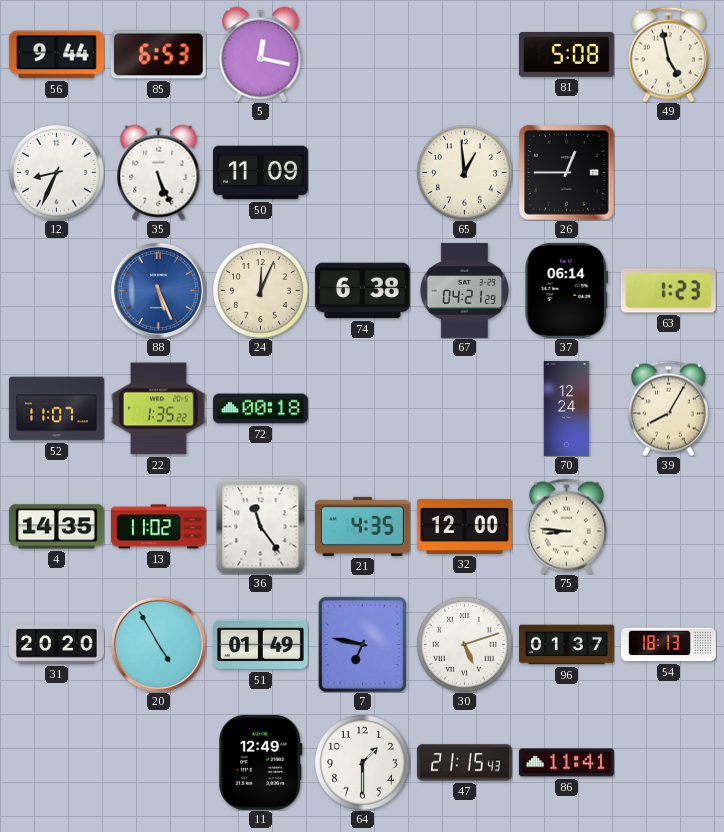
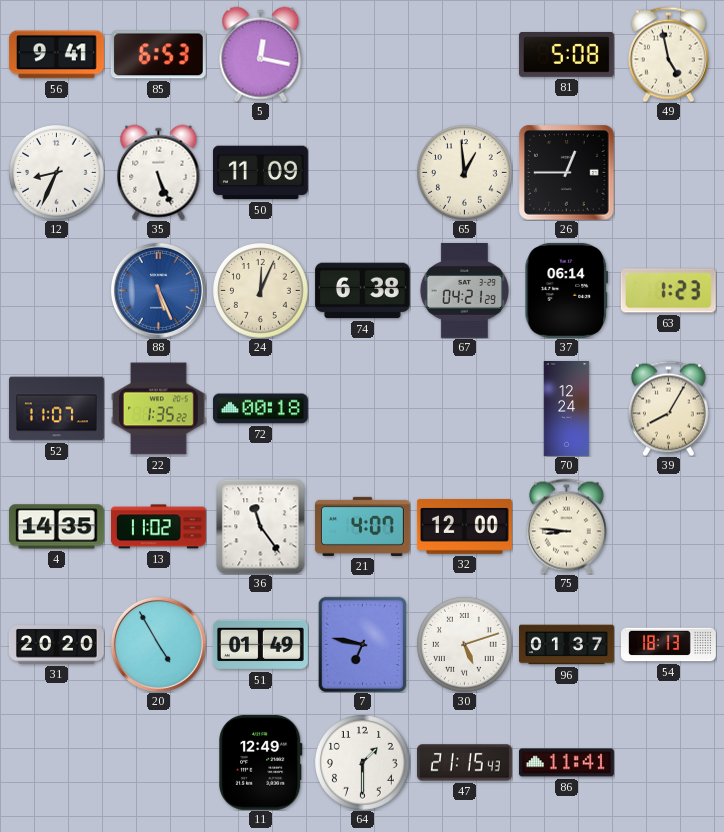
56: 9:44 -> 9:41
21: 4:35 -> 4:07
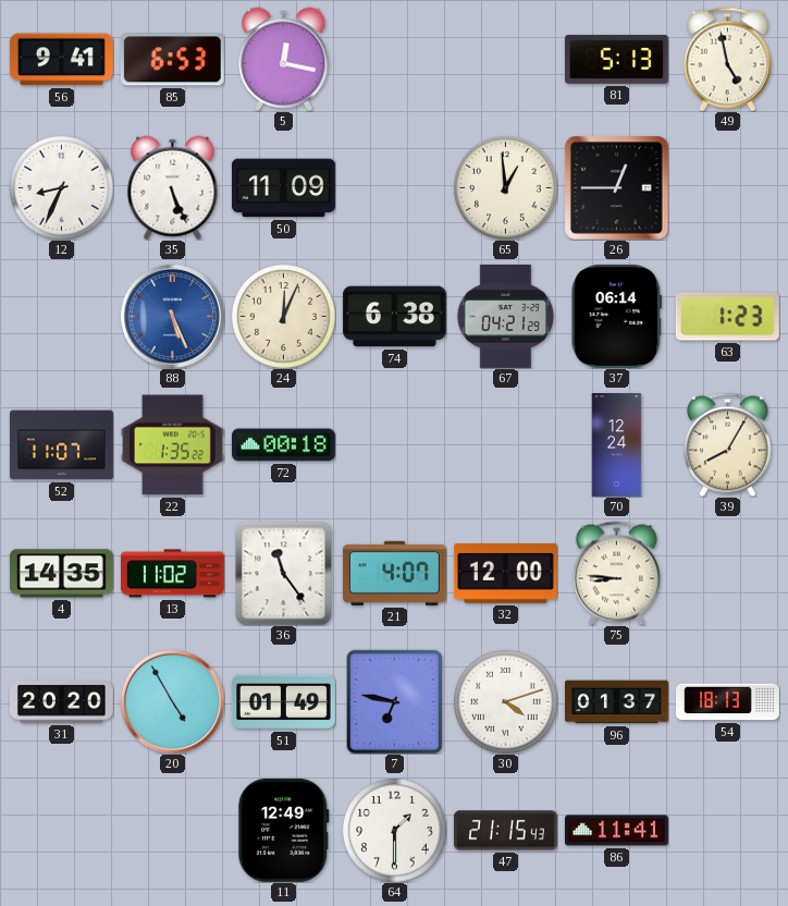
81: 5:08 -> 5:13
30: 5:12 -> 4:12
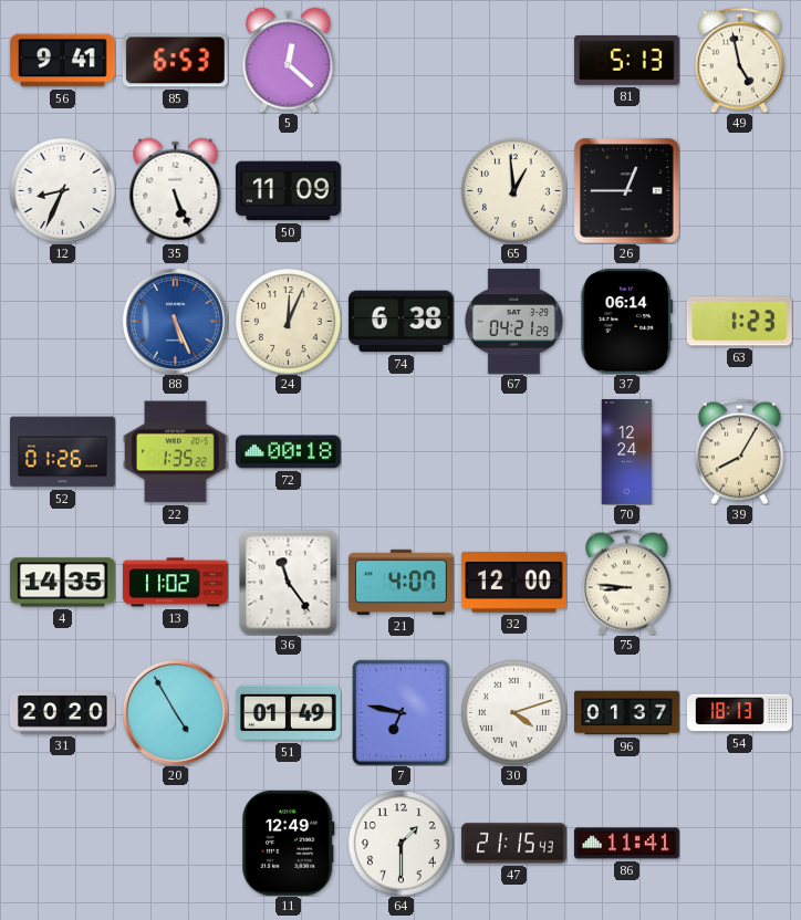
5: 12:17 -> 12:22
52: 11:07 -> 01:26
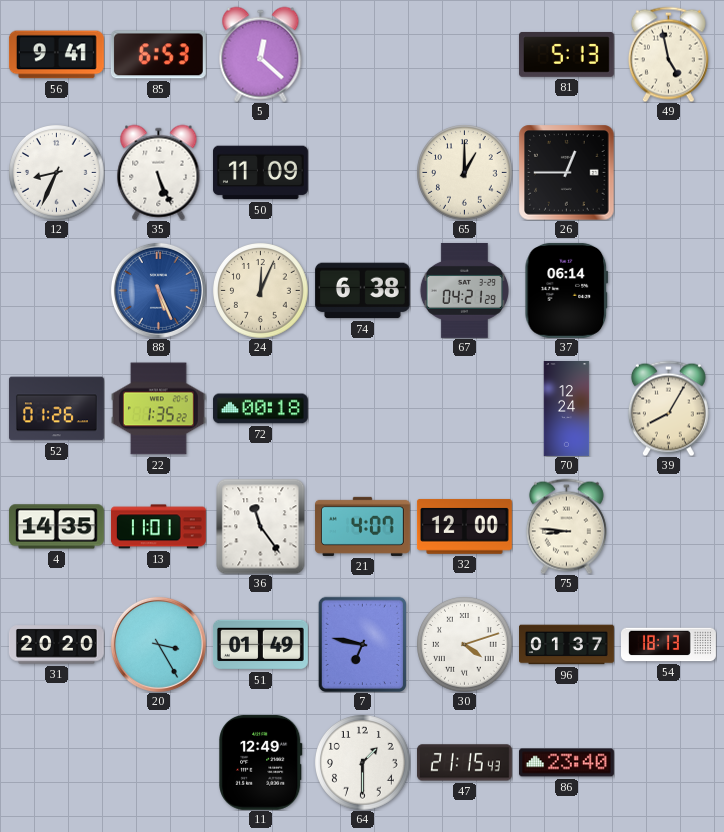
65: 12:59 -> 1:00
63: 1:23 -> none
13: 11:02 -> 11:01
20: 4:55 -> 3:25
86: 11:41 -> 23:40
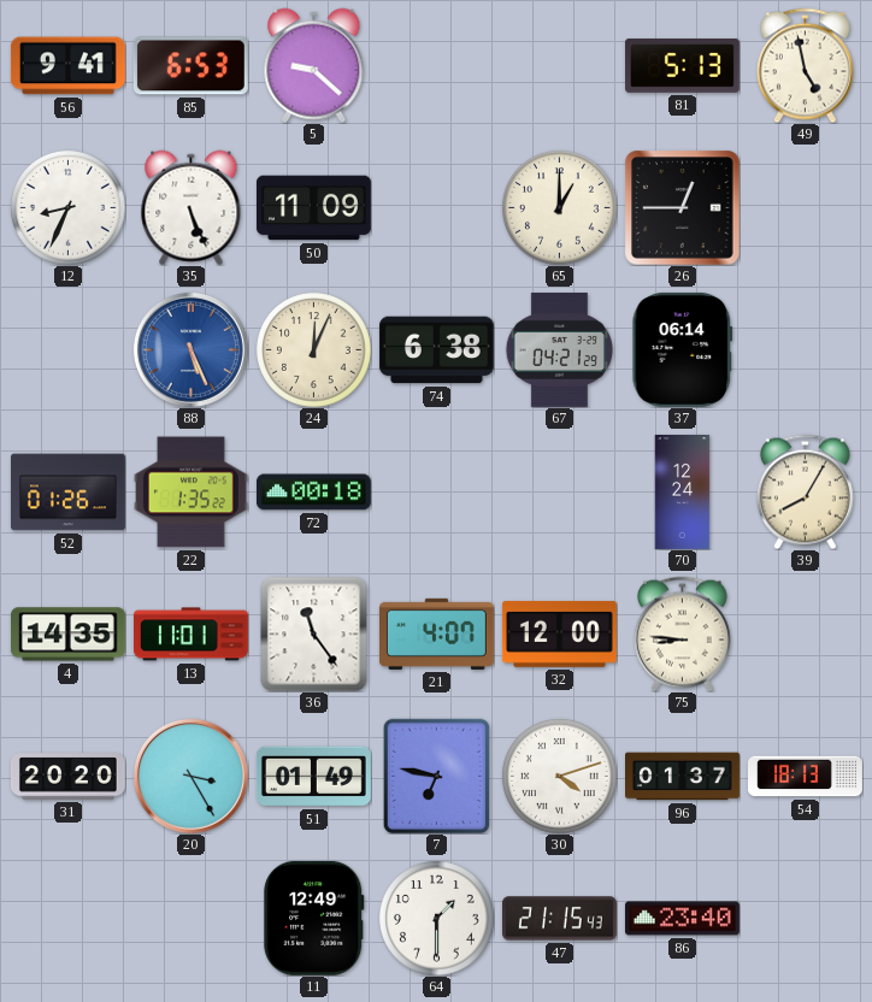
5: 12:22 -> 9:22
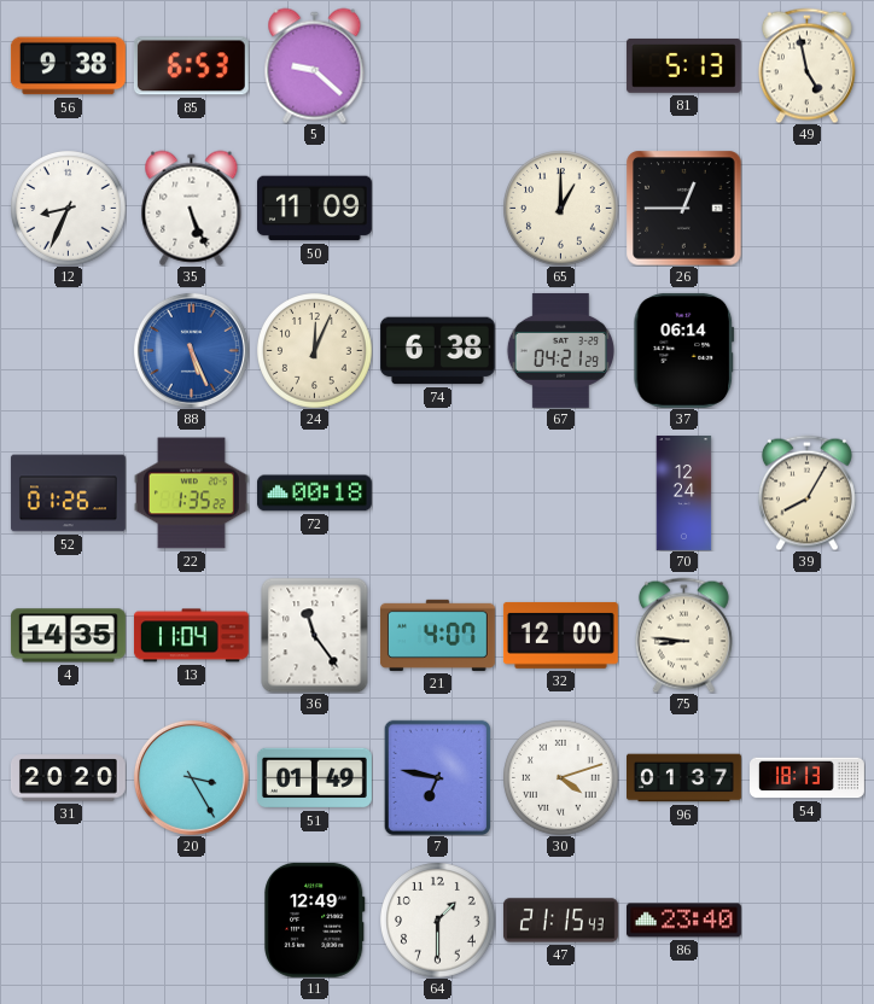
56: 9:41 -> 9:38
13: 11:01 -> 11:04
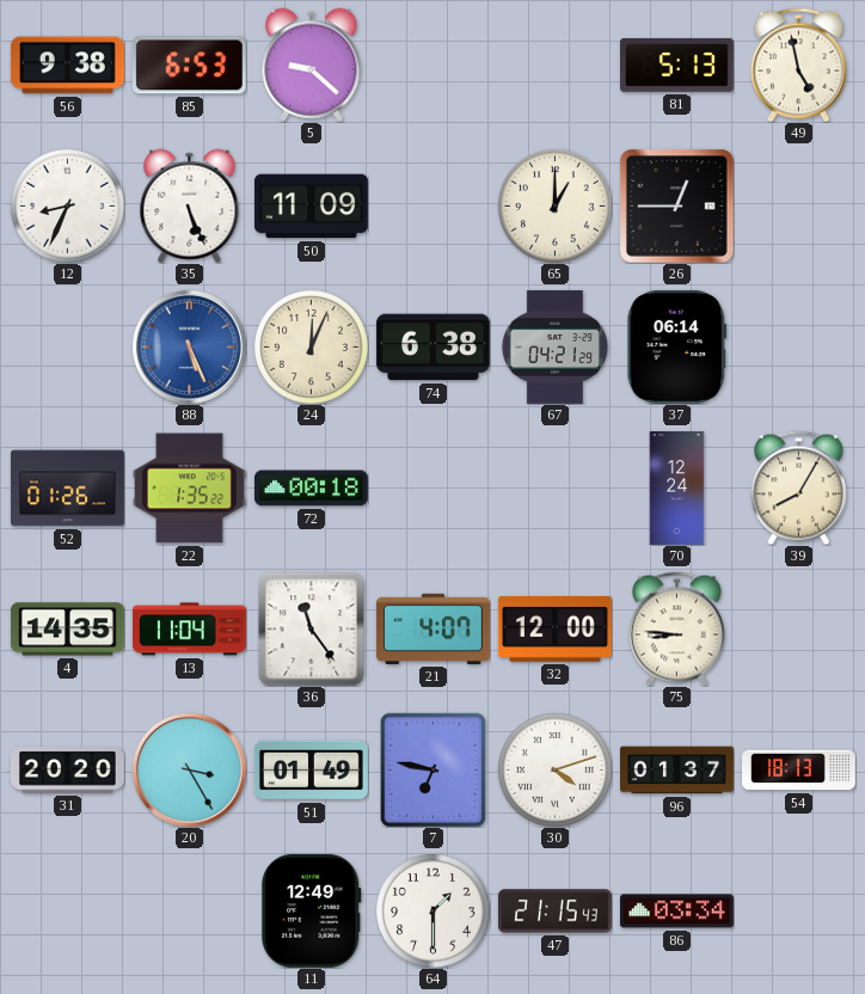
86: 23:40 -> 03:34
